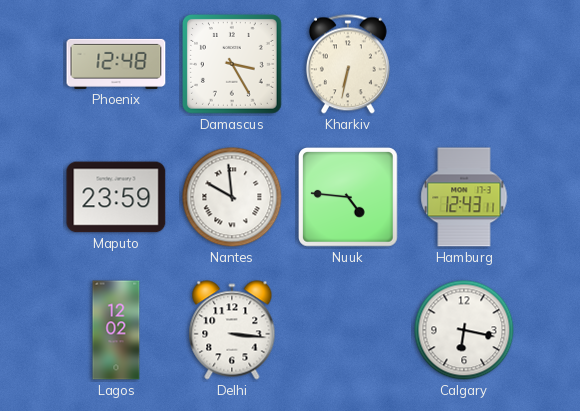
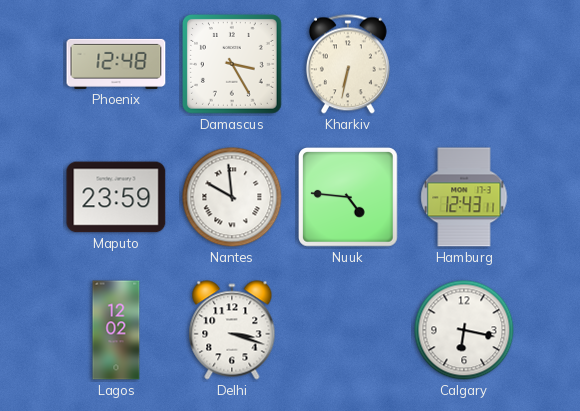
Delhi: 3:16 -> 3:18
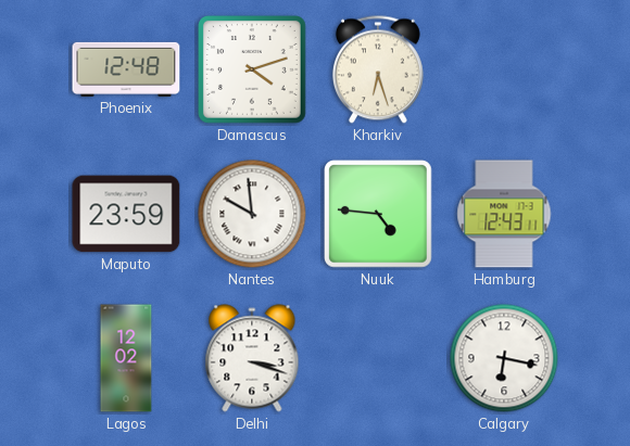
Damascus: 3:25 -> 4:12
Kharkiv: 6:32 -> 6:27
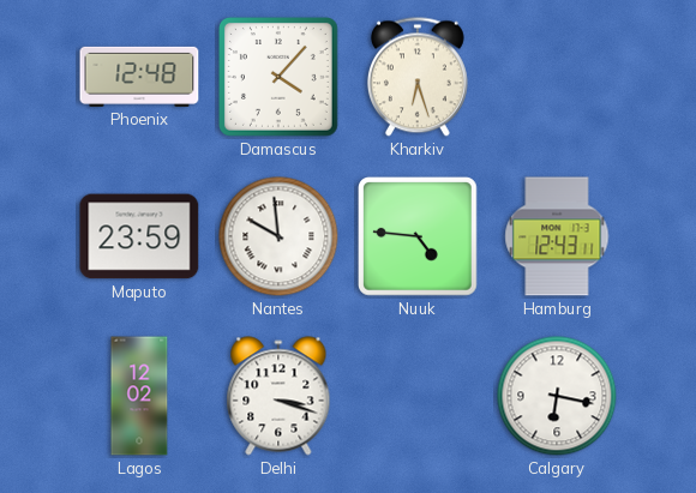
Damascus: 4:12 -> 4:07
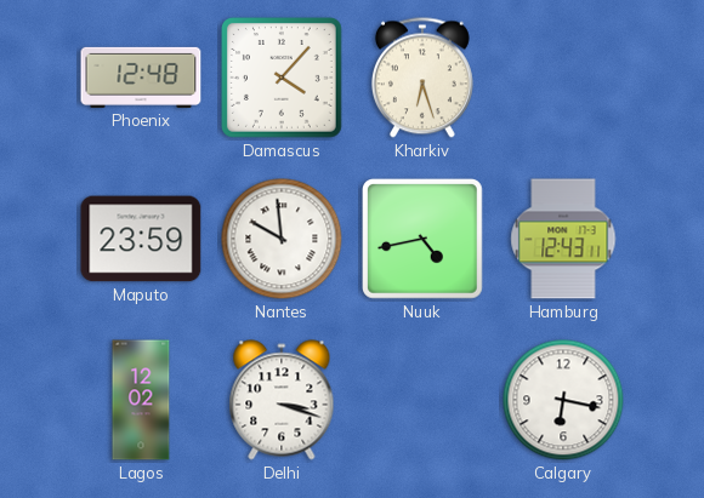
Nuuk: 4:46 -> 4:43
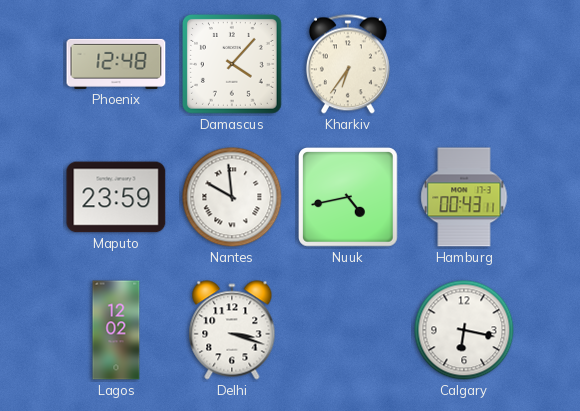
Kharkiv: 6:27 -> 6:36
Hamburg: 12:43 -> 00:43
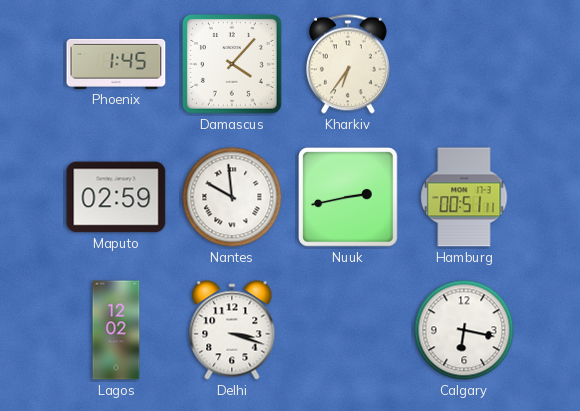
Phoenix: 12:48 -> 1:45
Maputo: 23:59 -> 02:59
Nuuk: 4:43 -> 2:43
Hamburg: 00:43 -> 00:51
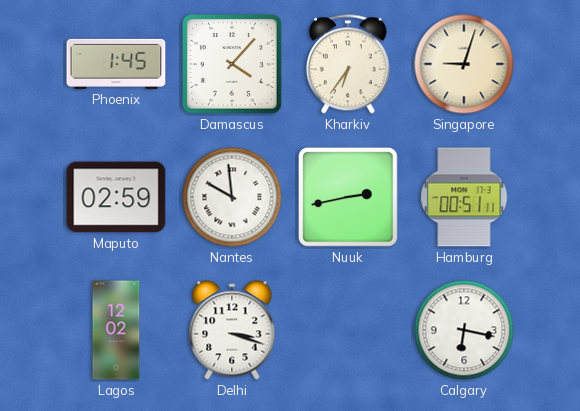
Singapore: none -> 9:03
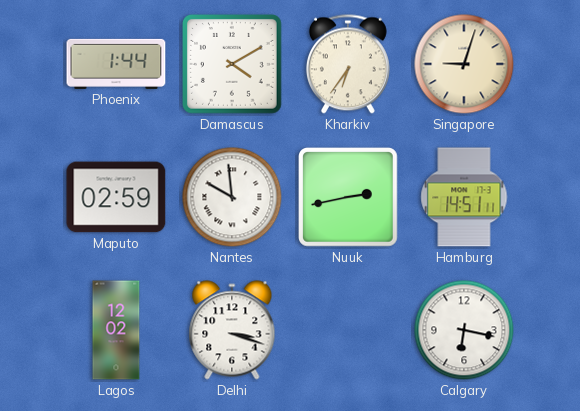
Phoenix: 1:45 -> 1:44
Damascus: 4:07 -> 4:10
Hamburg: 00:51 -> 14:51
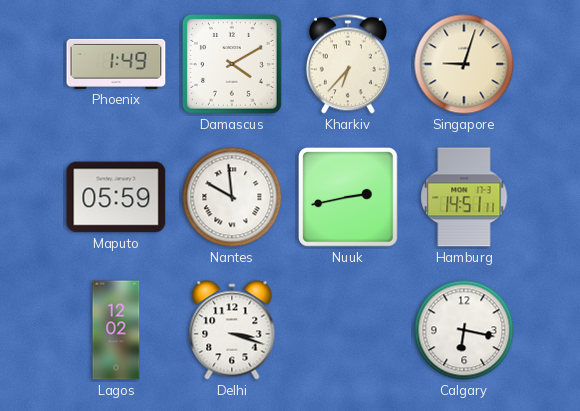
Phoenix: 1:44 -> 1:49
Kharkiv: 6:36 -> 6:37
Maputo: 02:59 -> 05:59
